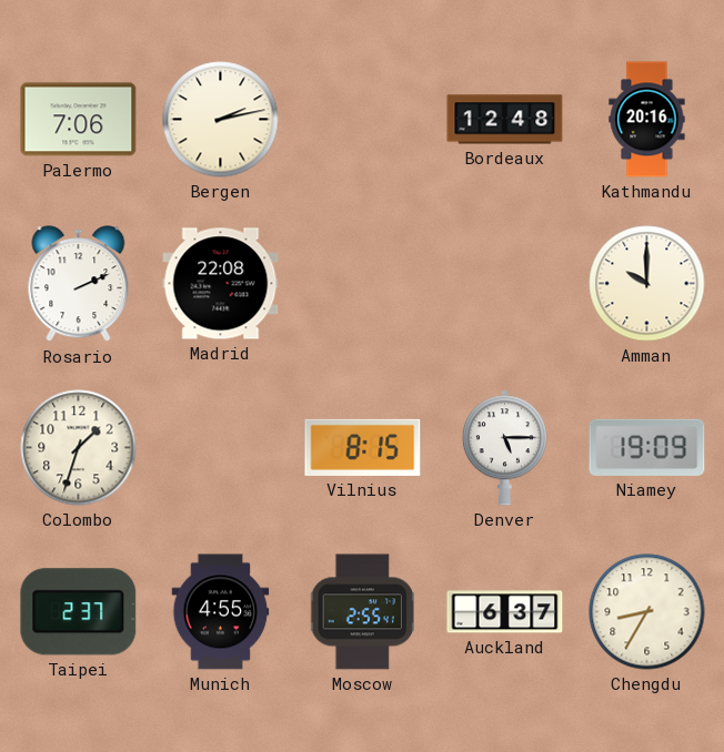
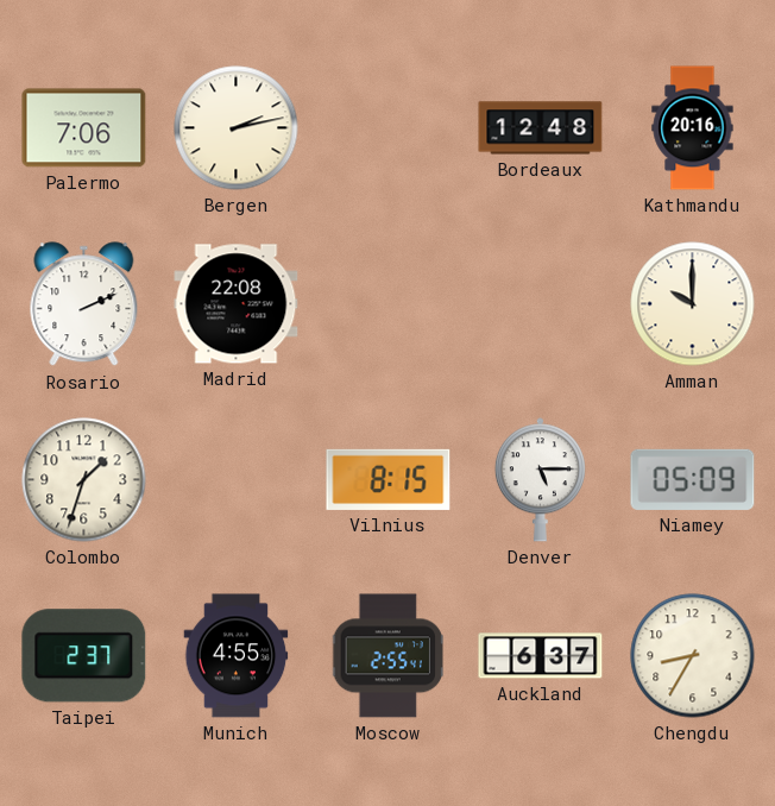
Niamey: 19:09 -> 05:09
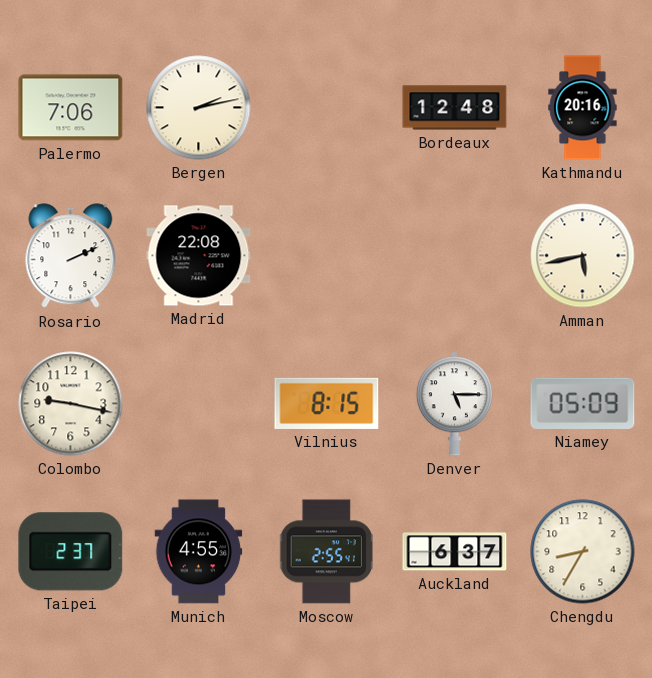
Amman: 10:00 -> 5:43
Colombo: 1:33 -> 9:17
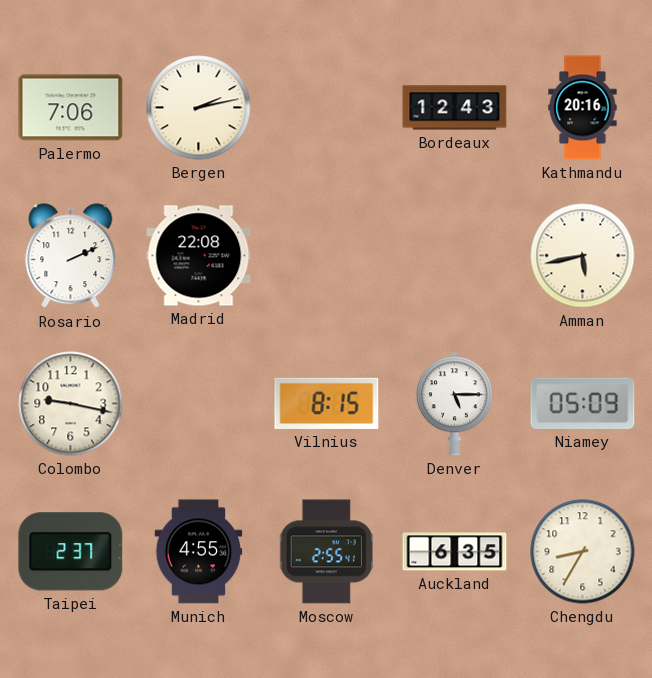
Bordeaux: 12:48 -> 12:43
Auckland: 6:37 -> 6:35
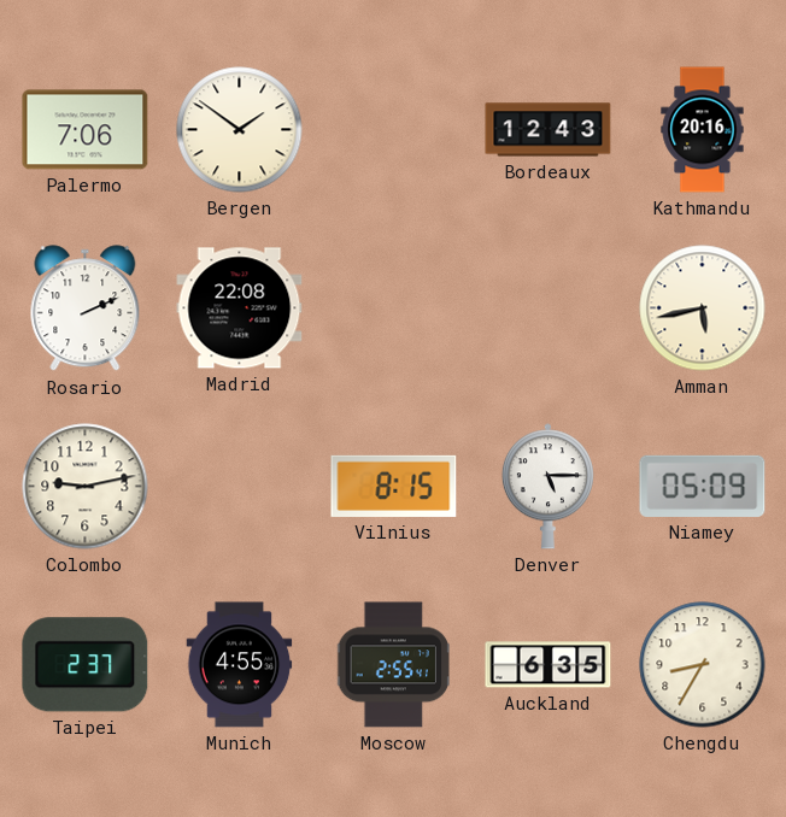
Bergen: 2:13 -> 1:51
Colombo: 9:17 -> 9:13
